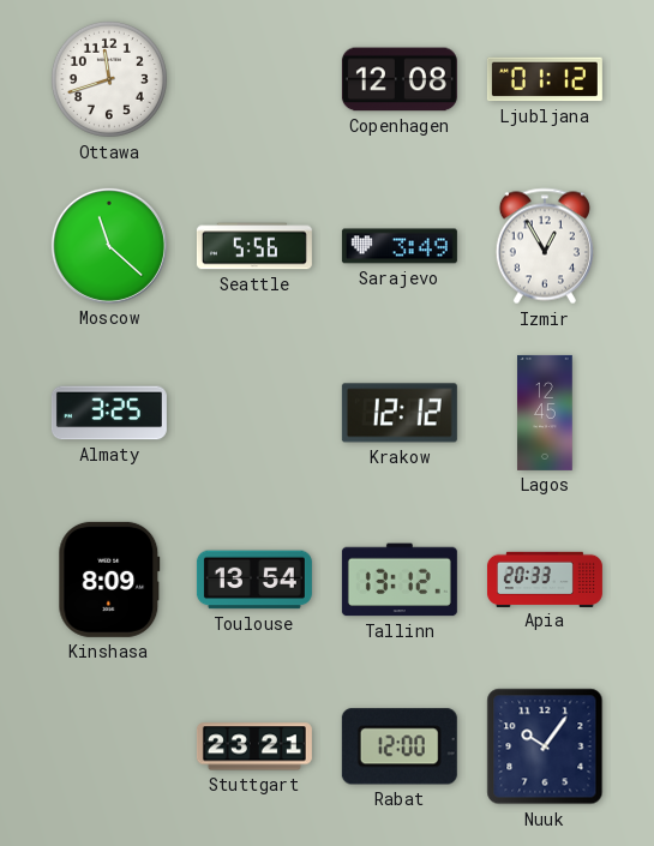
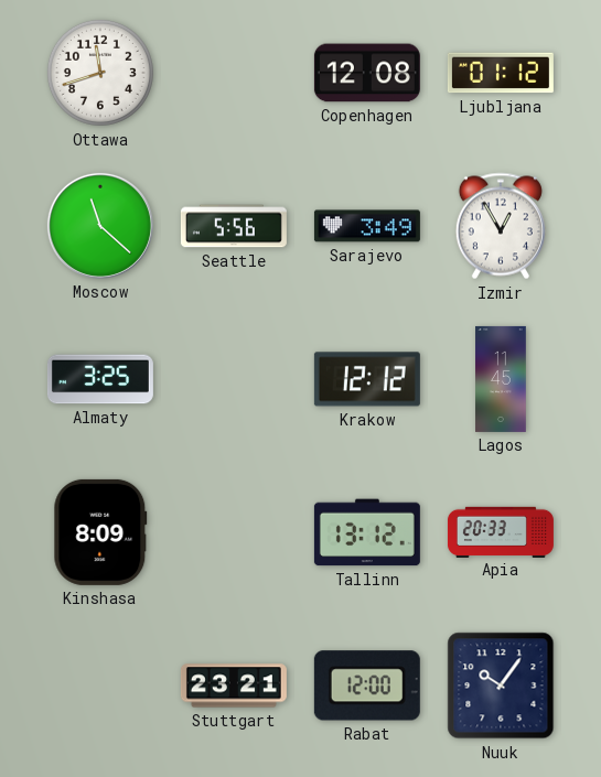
Lagos: 12:45 -> 11:45
Toulouse: 13:54 -> none
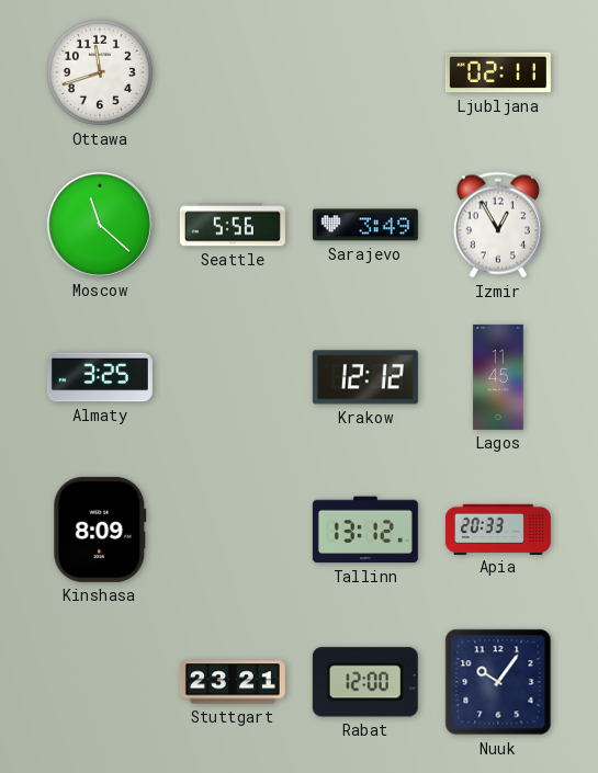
Copenhagen: 12:08 -> none
Ljubljana: 01:12 -> 02:11
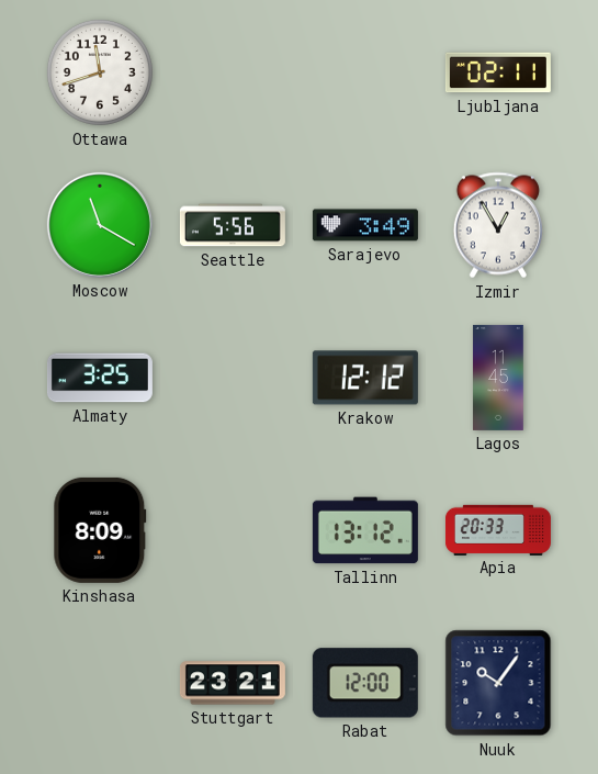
Moscow: 11:22 -> 11:20
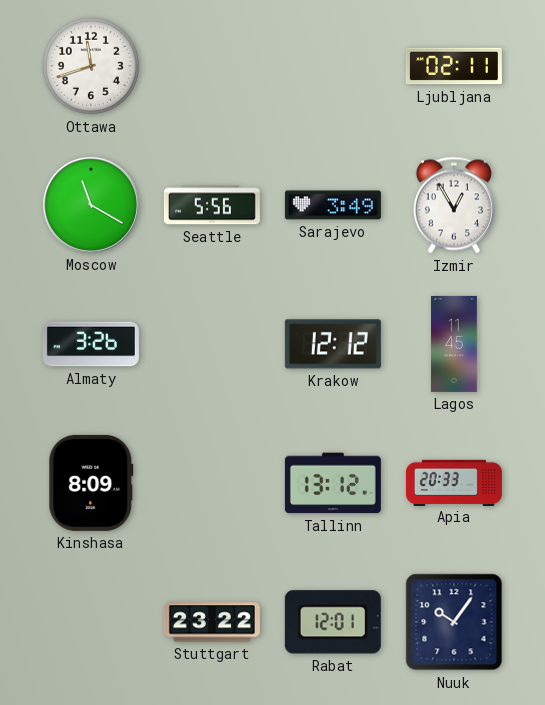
Almaty: 3:25 -> 3:26
Stuttgart: 23:21 -> 23:22
Rabat: 12:00 -> 12:01
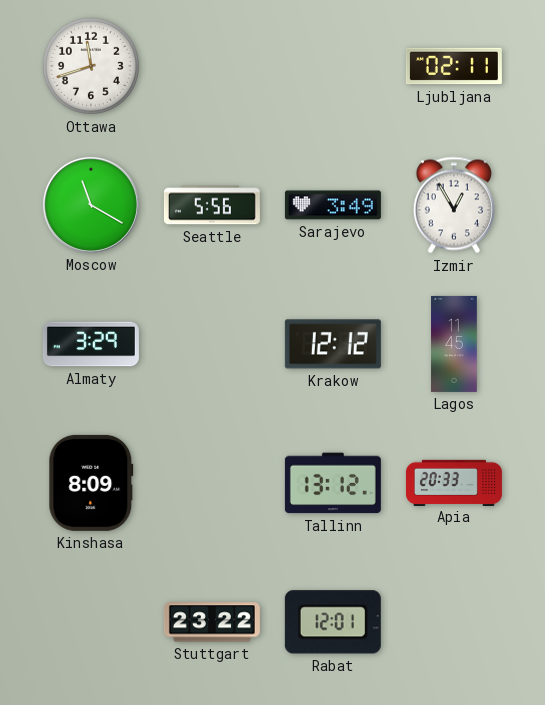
Almaty: 3:26 -> 3:29
Nuuk: 10:06 -> none
